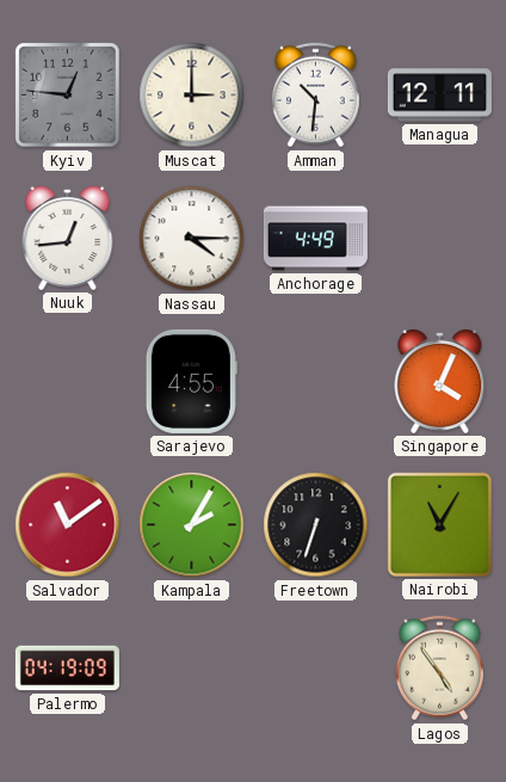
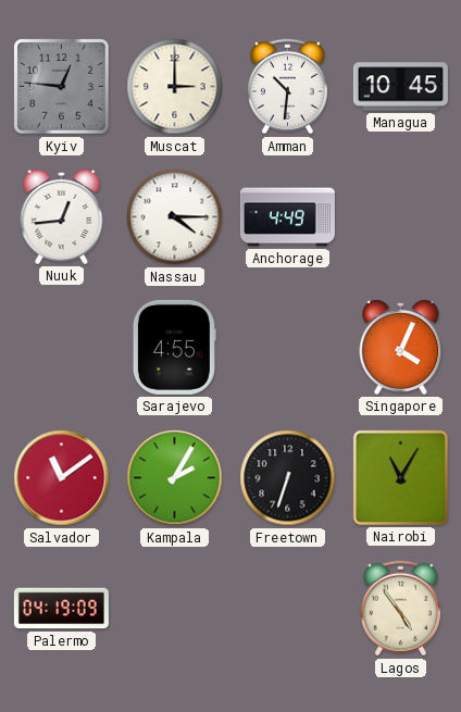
Managua: 12:11 -> 10:45
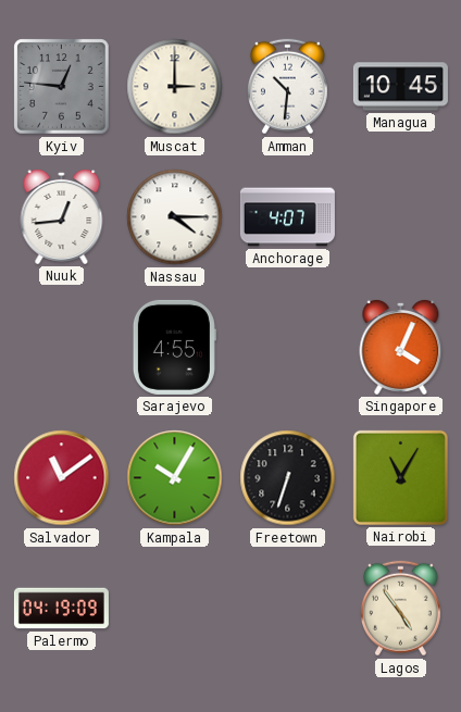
Anchorage: 4:49 -> 4:07
Kampala: 2:05 -> 10:05
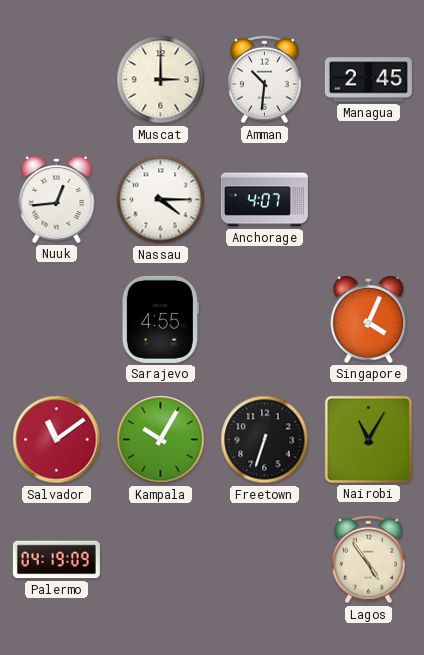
Kyiv: 12:46 -> none
Managua: 10:45 -> 2:45
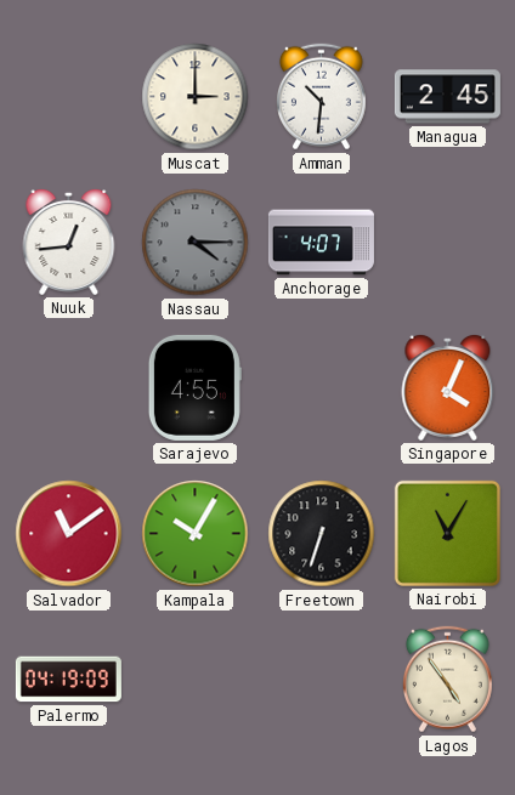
Nassau dial: white -> grey
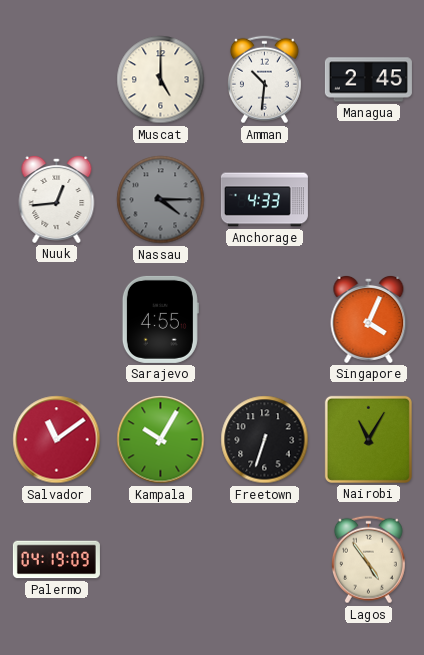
Muscat: 3:00 -> 5:00
Anchorage: 4:07 -> 4:33
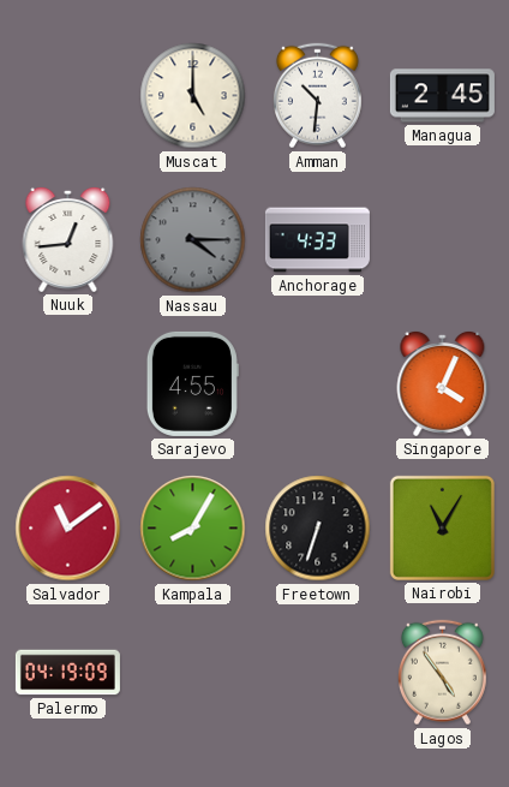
Kampala: 10:05 -> 8:05
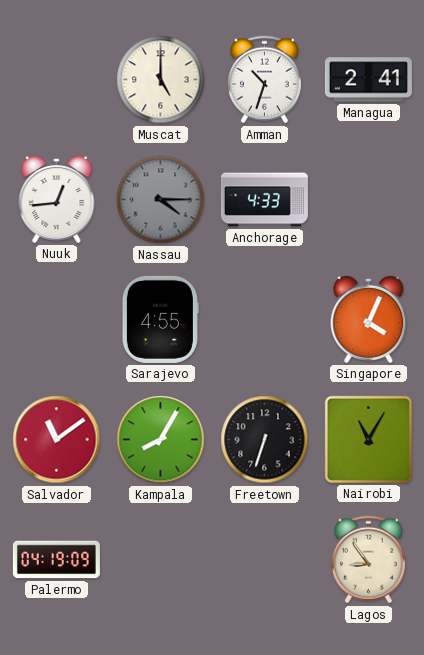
Amman: 10:31 -> 10:33
Managua: 2:45 -> 2:41
Lagos: 4:54 -> 8:54
